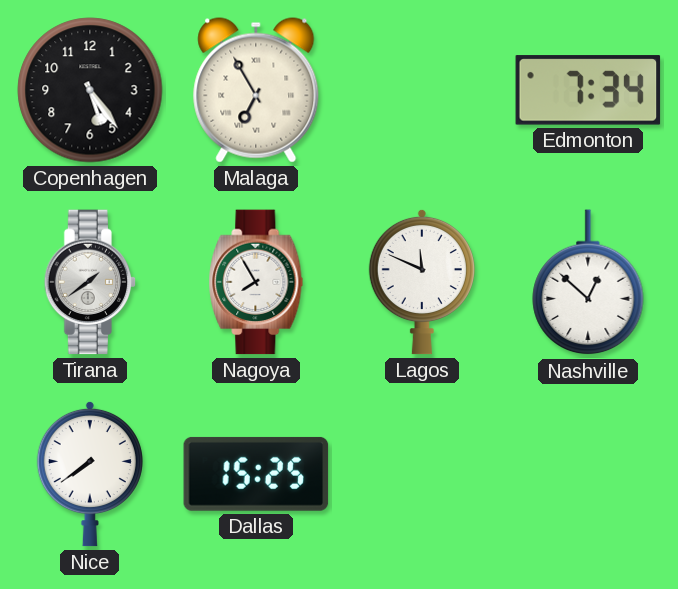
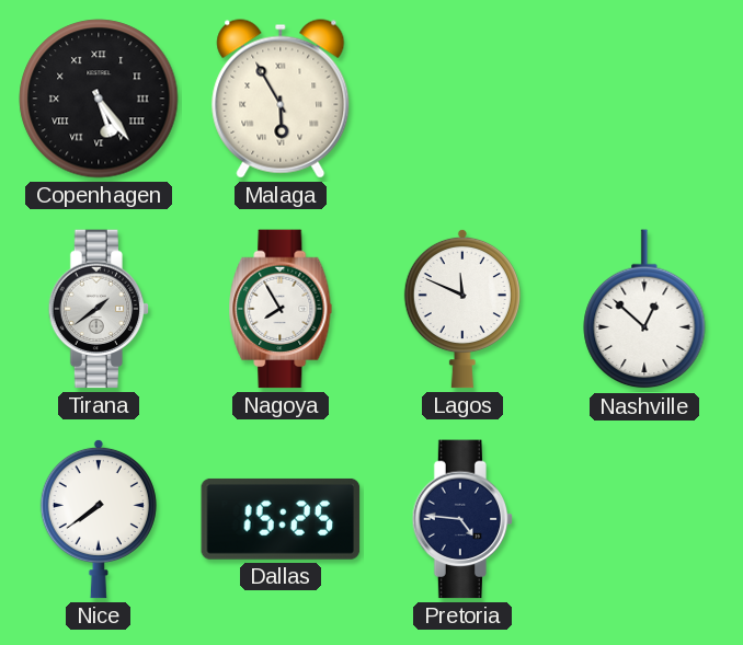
Copenhagen numerals: Arabic -> Roman
Malaga: 6:55 -> 5:55
Edmonton: 7:34 -> none
Pretoria: none -> 4:46
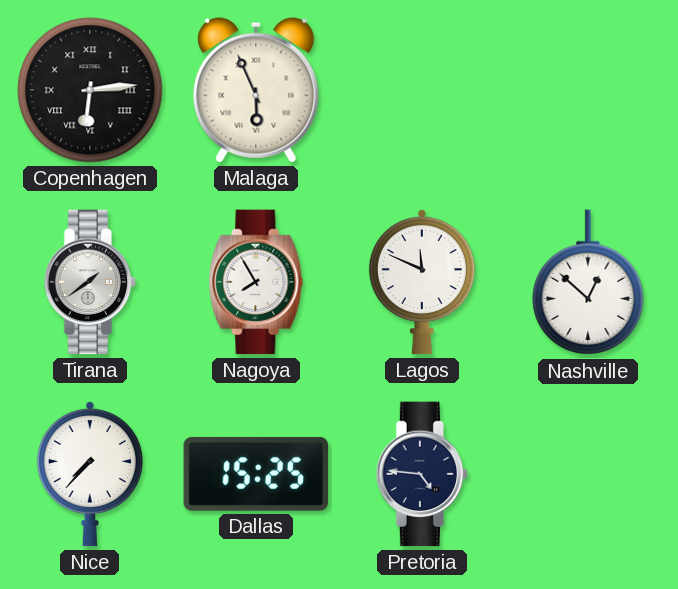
Copenhagen: 5:24 -> 6:14
Malaga: 5:55 -> 5:56
Nice: 7:39 -> 7:37
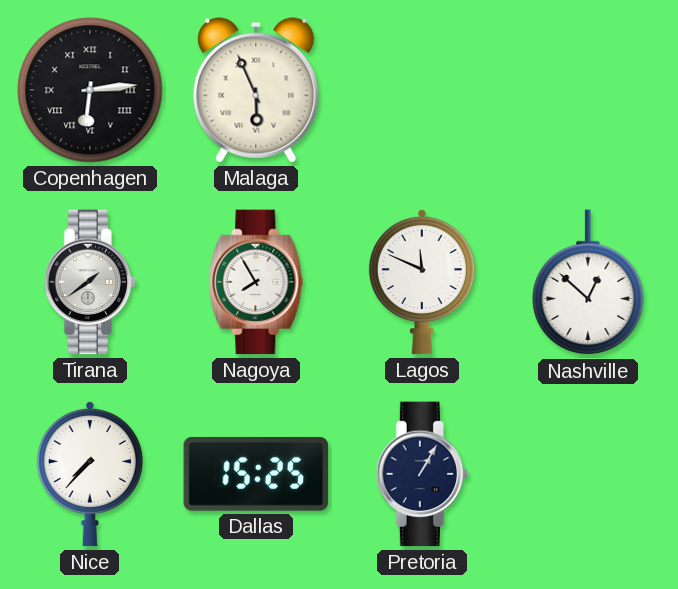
Pretoria: 4:46 -> 1:05
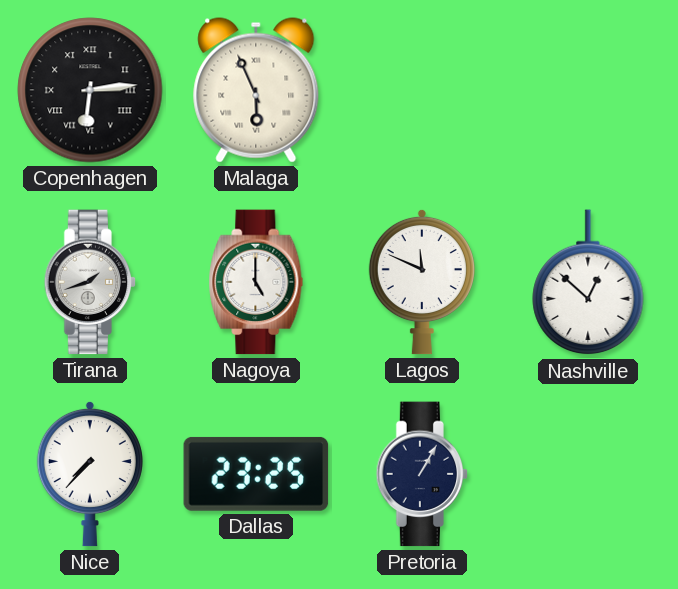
Tirana: 1:39 -> 1:42
Nagoya: 7:55 -> 5:00
Dallas: 15:25 -> 23:25
